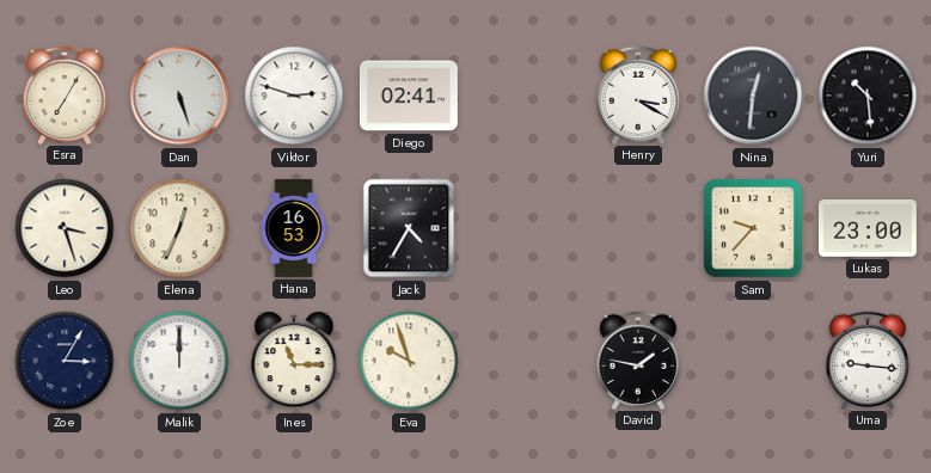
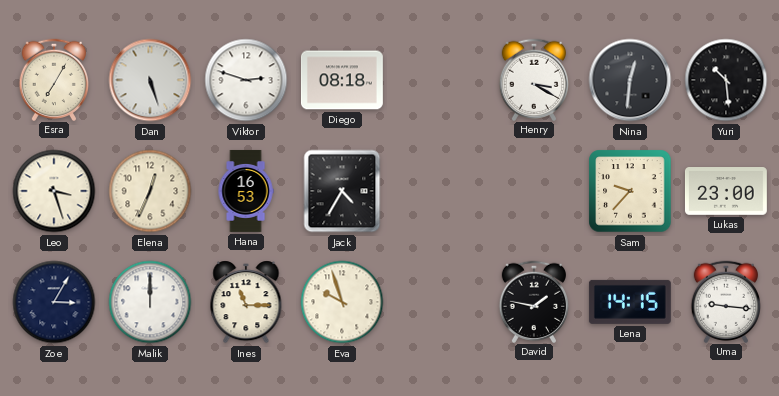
Diego: 02:41 -> 08:18
Lena: none -> 14:15
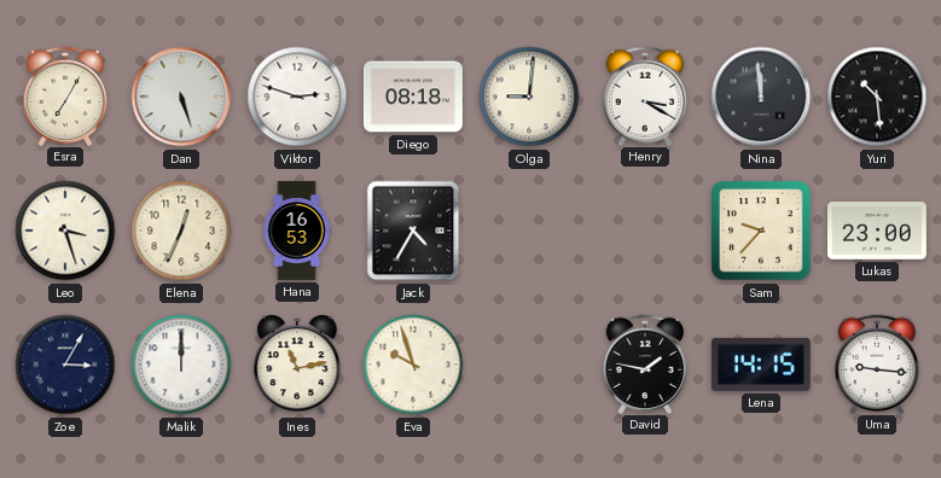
Olga: none -> 9:01
Nina: 12:31 -> 11:59
Ines: 11:15 -> 11:13
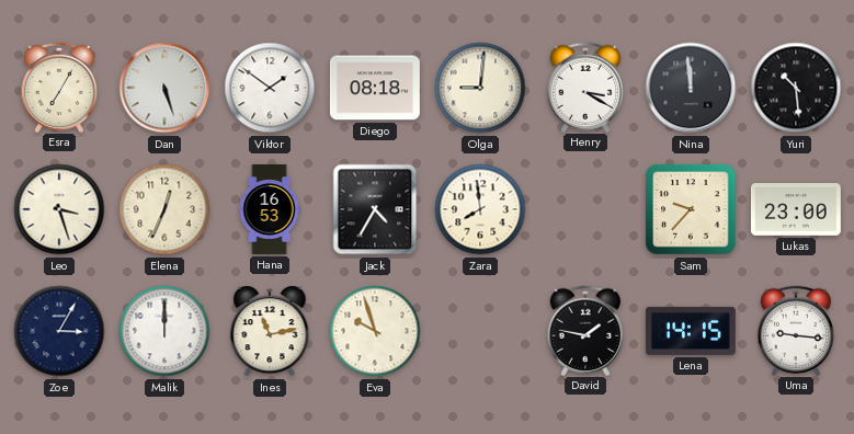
Viktor: 2:48 -> 1:51
Zara: none -> 7:59
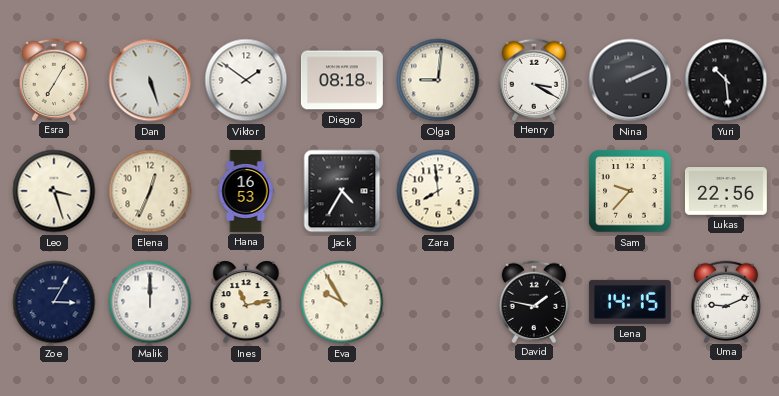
Nina: 11:59 -> 2:11
Lukas: 23:00 -> 22:56
Eva: 9:57 -> 9:55
Uma: 9:16 -> 9:11
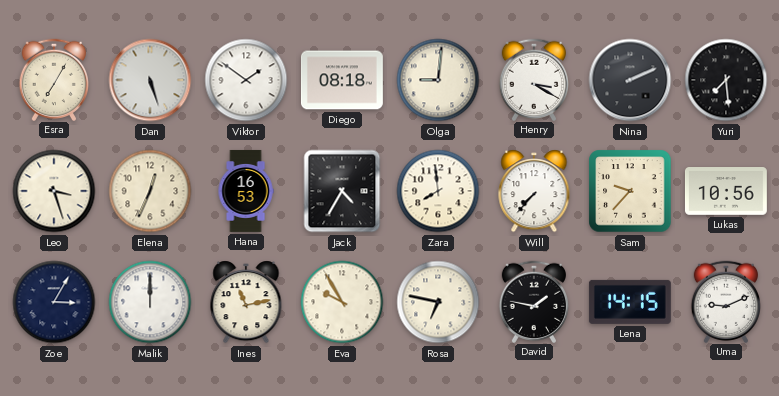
Yuri: 10:29 -> 7:29
Will: none -> 7:37
Lukas: 22:56 -> 10:56
Rosa: none -> 6:47
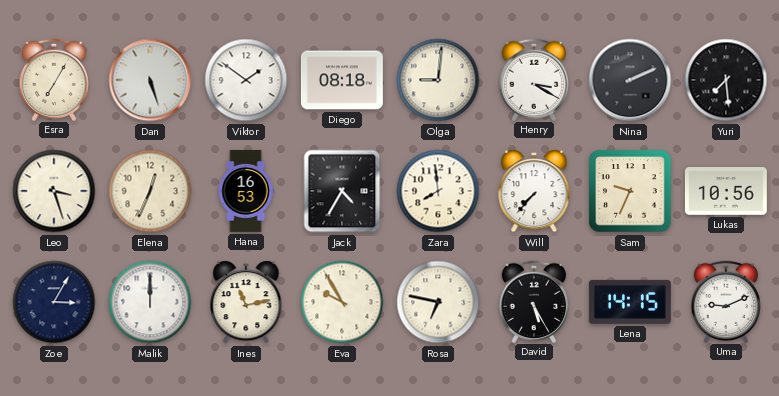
Sam: 9:37 -> 9:34
David: 1:47 -> 5:25
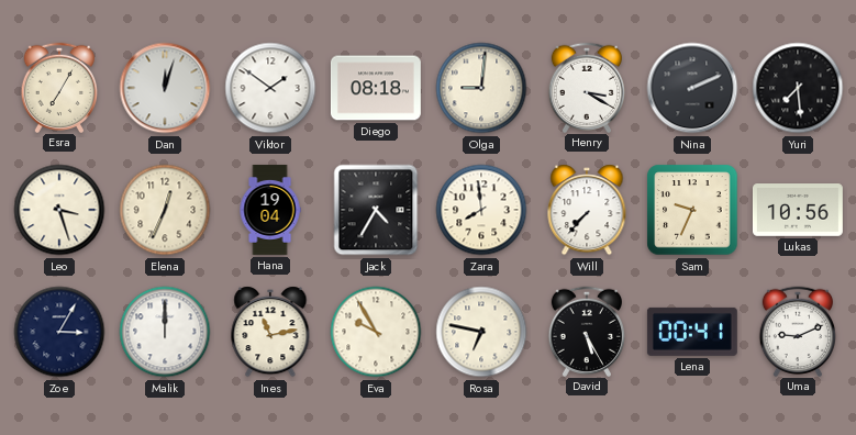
Dan: 5:27 -> 12:03
Hana: 16:53 -> 19:04
Lena: 14:15 -> 00:41
